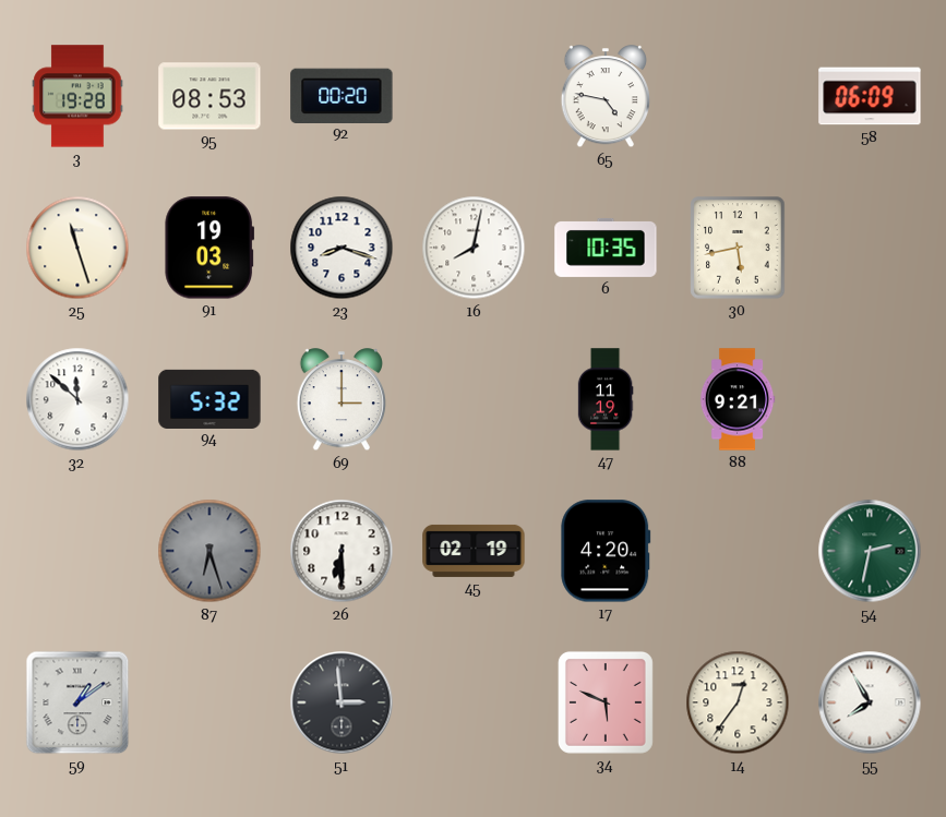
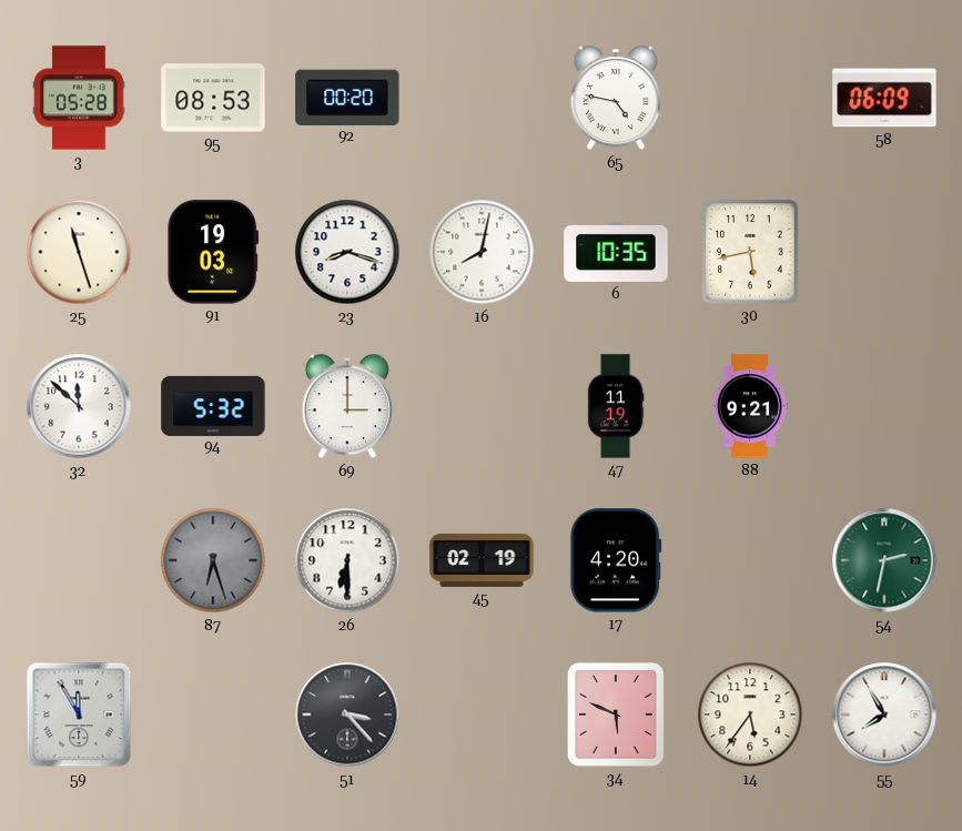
3: 19:28 -> 05:28
59: 1:09 -> 11:55
51: 2:59 -> 3:23
14: 12:36 -> 5:36
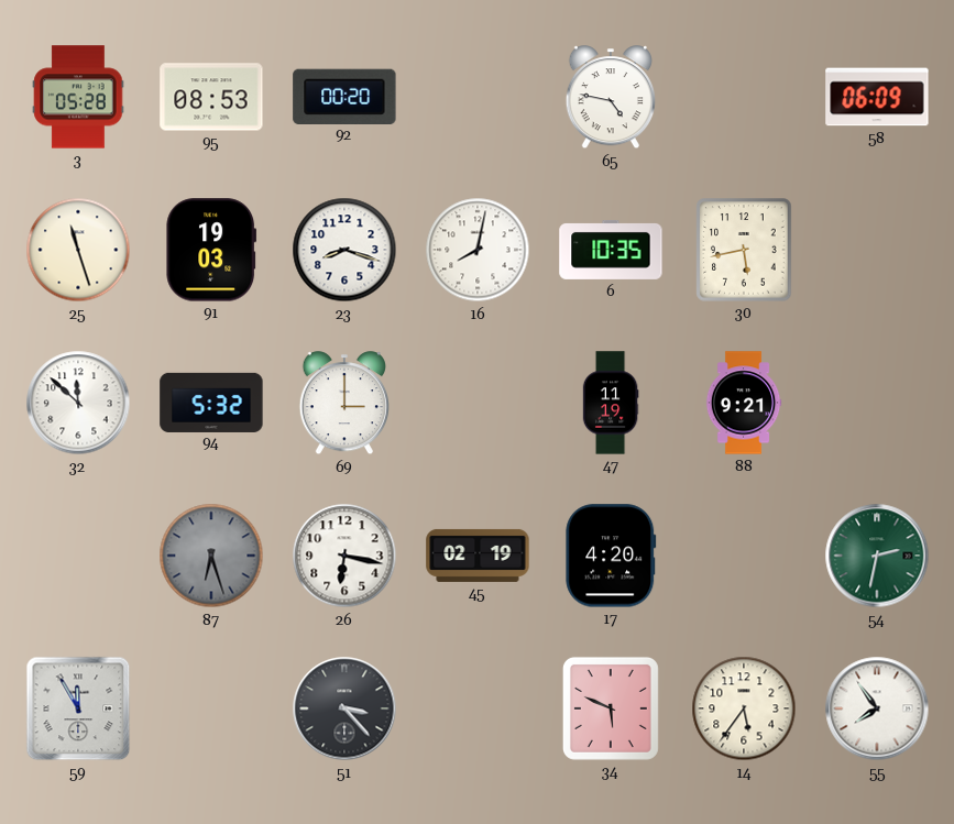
26: 6:30 -> 6:17
55: 7:55 -> 7:54
